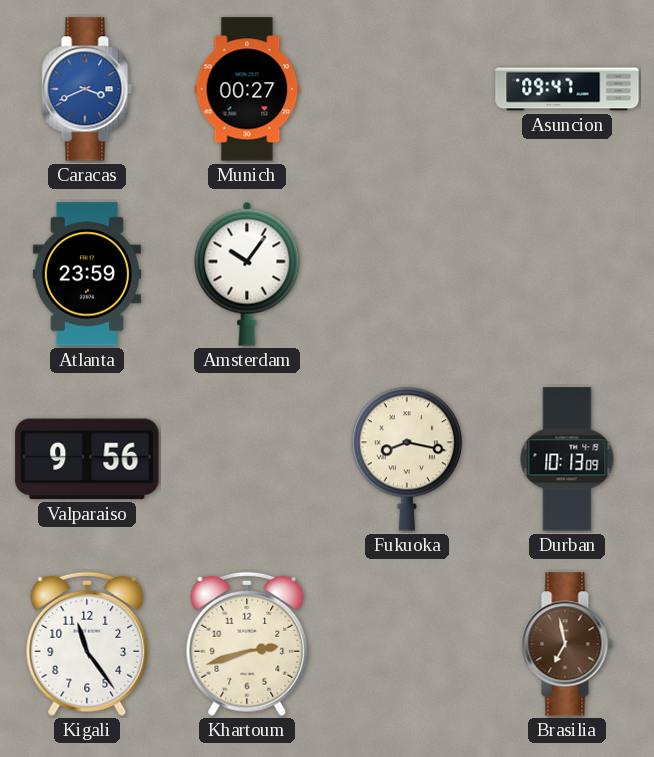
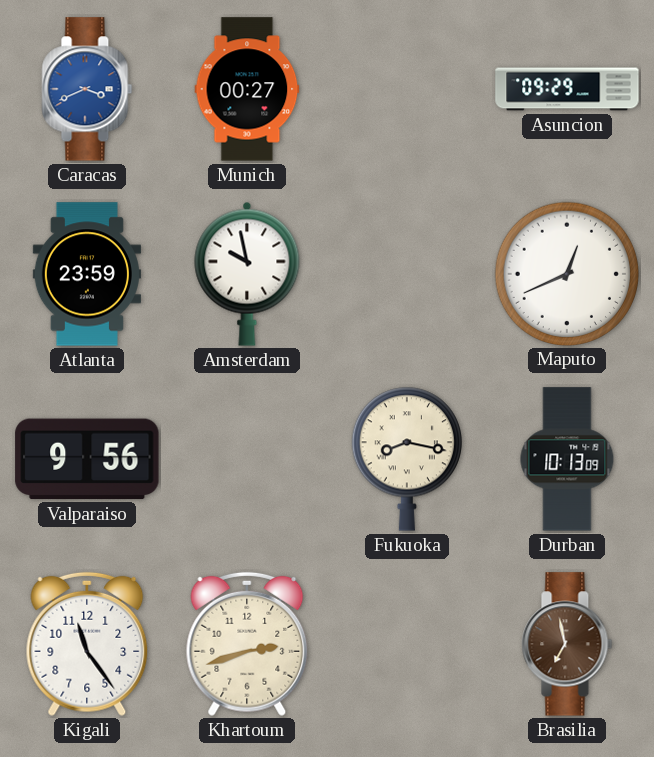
Asuncion: 09:47 -> 09:29
Amsterdam: 10:06 -> 9:58
Maputo: none -> 12:41
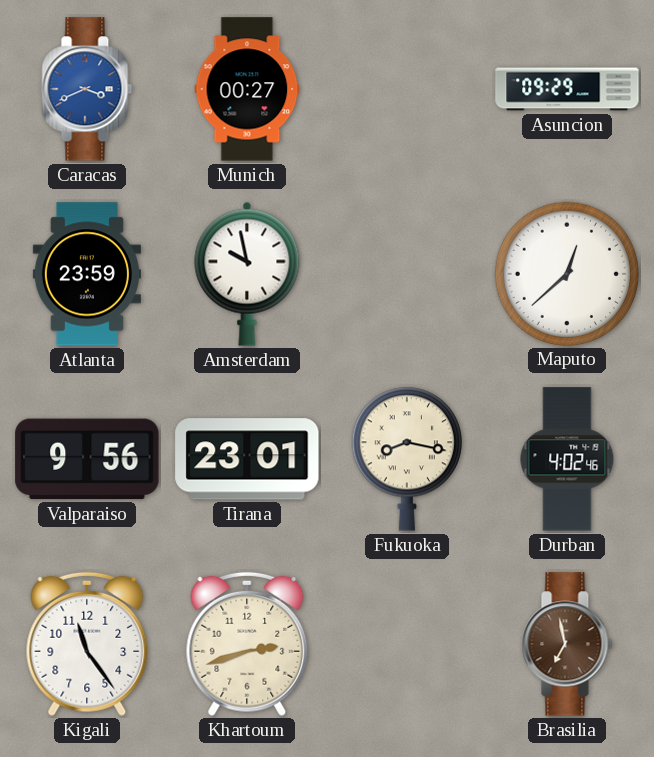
Maputo: 12:41 -> 12:38
Tirana: none -> 23:01
Durban: 10:13 -> 4:02
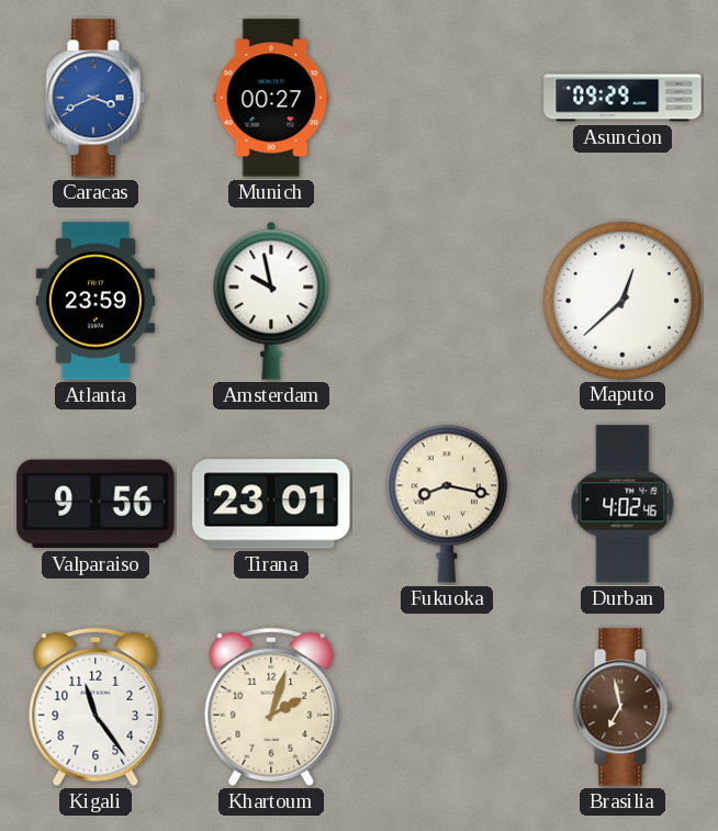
Khartoum: 2:42 -> 2:03
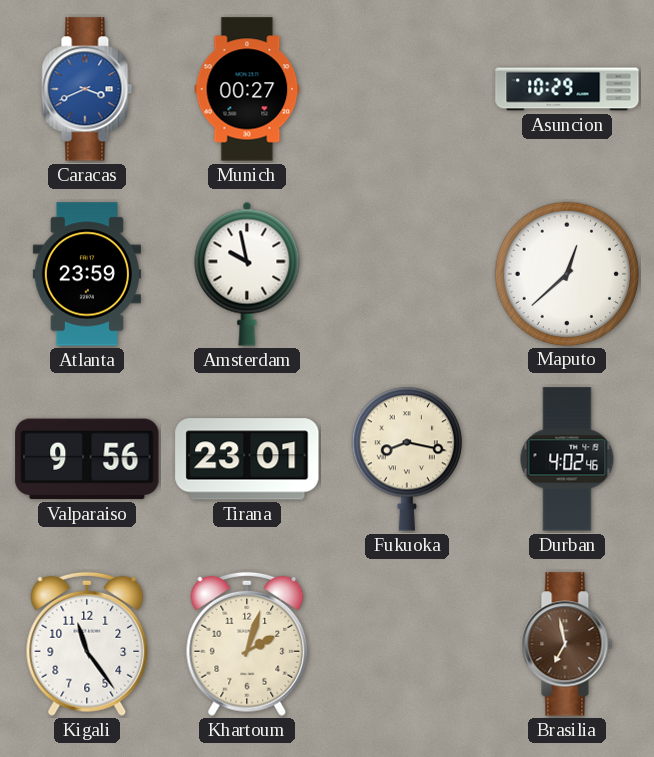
Asuncion: 09:29 -> 10:29
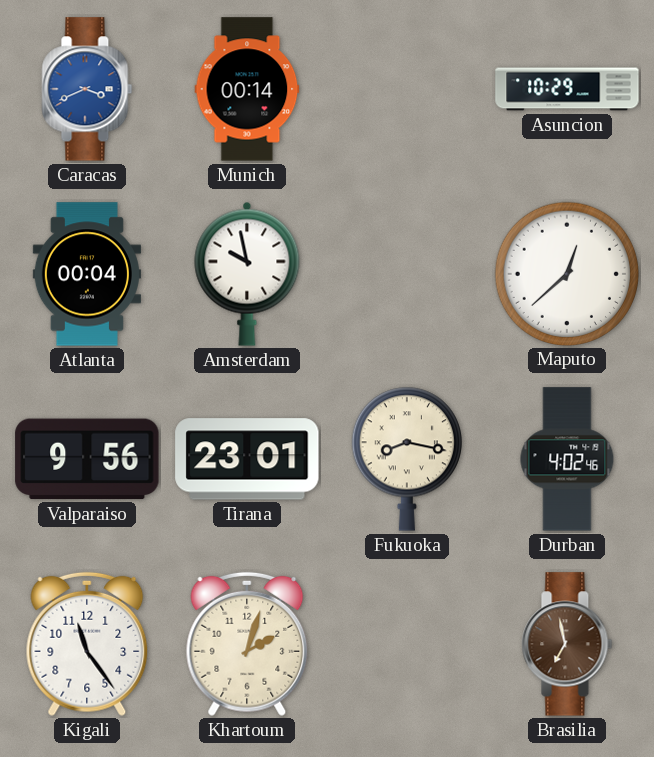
Munich: 00:27 -> 00:14
Atlanta: 23:59 -> 00:04
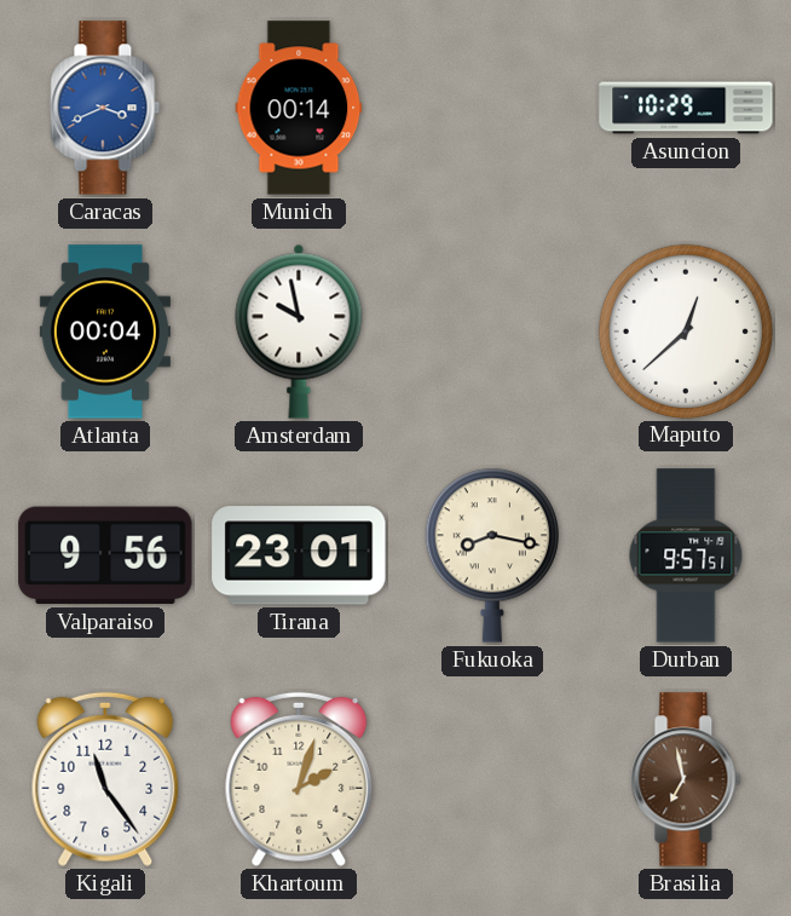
Durban: 4:02 -> 9:57
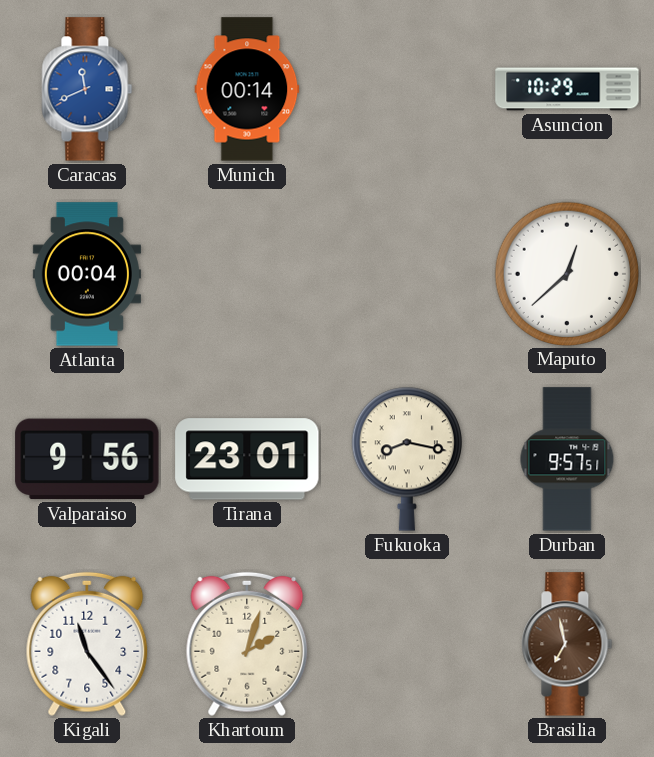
Caracas: 3:41 -> 11:41
Amsterdam: 9:58 -> none
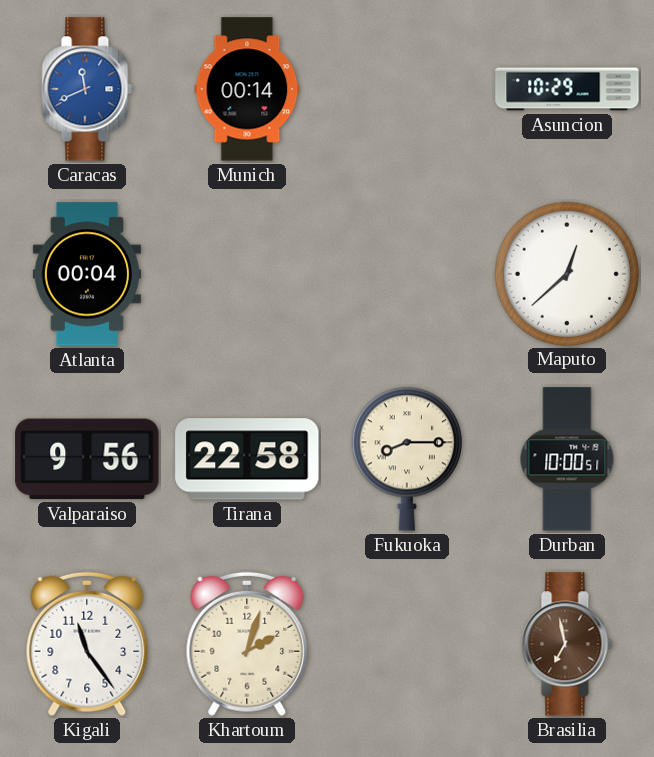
Tirana: 23:01 -> 22:58
Fukuoka: 8:17 -> 8:15
Durban: 9:57 -> 10:00
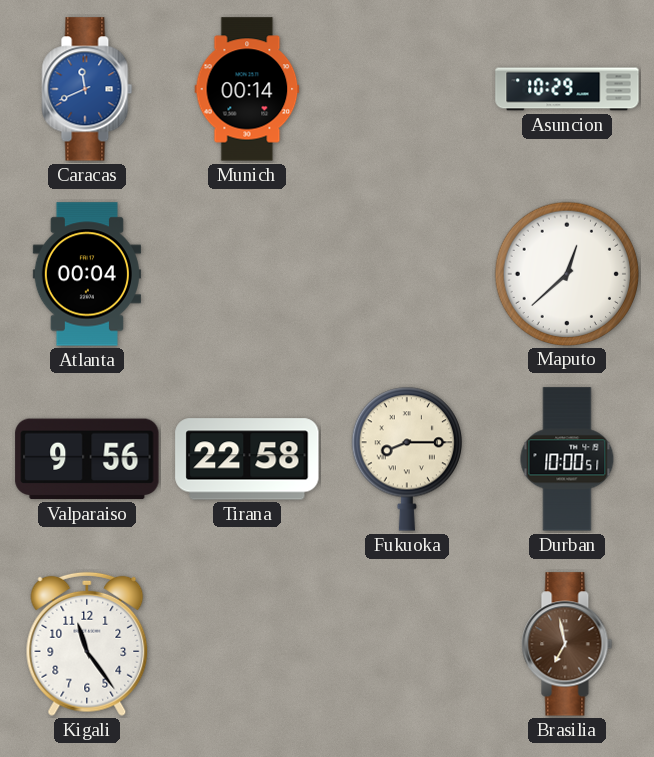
Khartoum: 2:03 -> none
